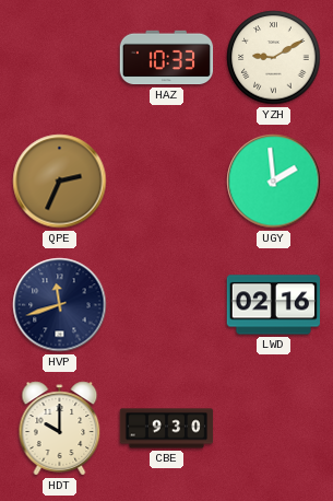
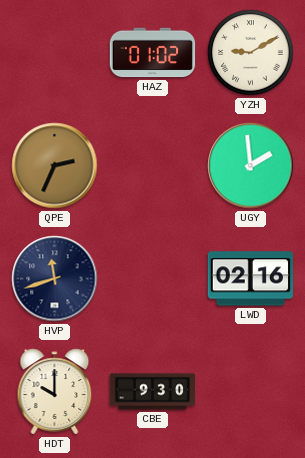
HAZ: 10:33 -> 01:02
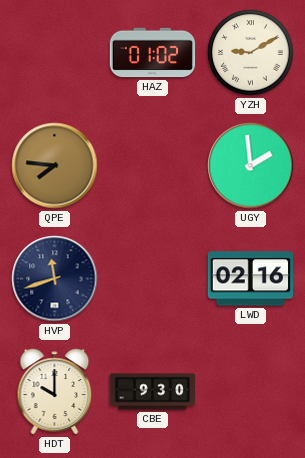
QPE: 2:34 -> 7:46
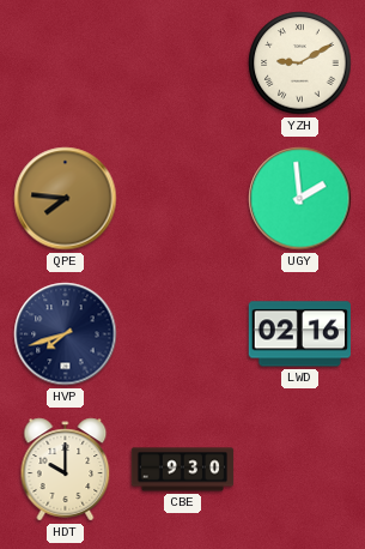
HAZ: 01:02 -> none
HVP: 11:42 -> 7:42
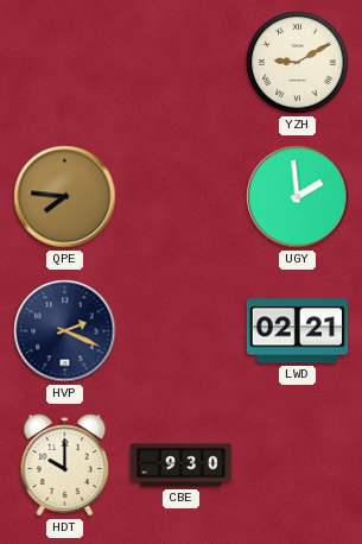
HVP: 7:42 -> 2:19
LWD: 02:16 -> 02:21
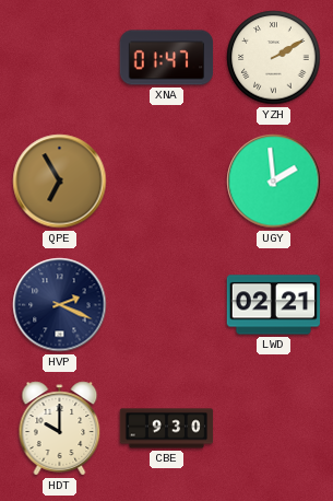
XNA: none -> 01:47
YZH: 9:10 -> 2:10
QPE: 7:46 -> 6:55
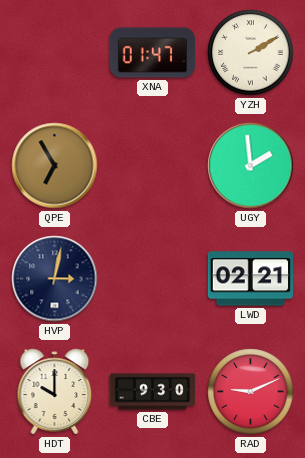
HVP: 2:19 -> 3:02
RAD: none -> 9:11
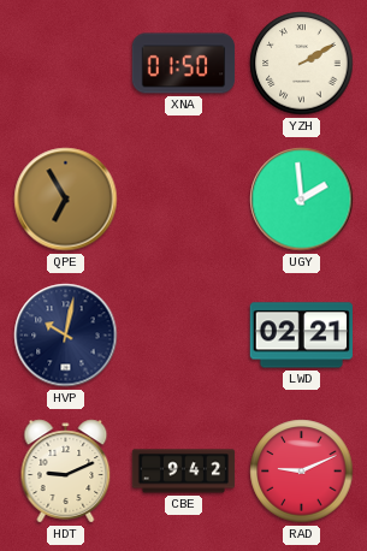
XNA: 01:47 -> 01:50
HVP: 3:02 -> 10:02
HDT: 10:00 -> 9:11
CBE: 9:30 -> 9:42
